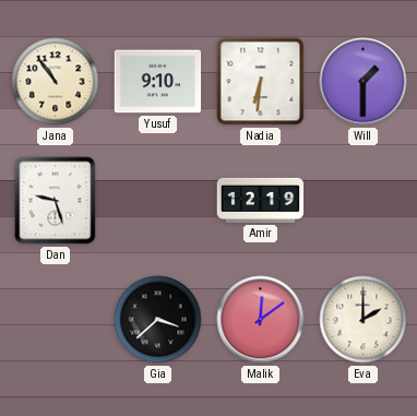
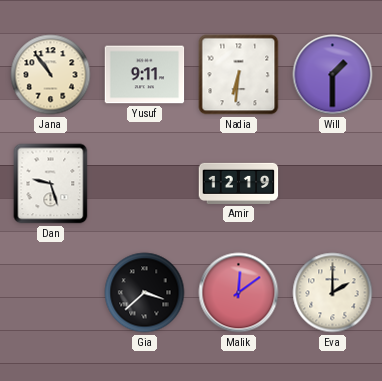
Yusuf: 9:10 -> 9:11
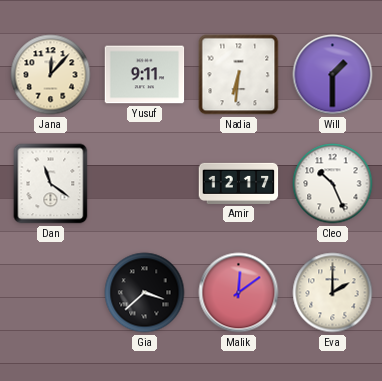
Jana: 10:54 -> 12:07
Dan: 9:27 -> 11:21
Amir: 12:19 -> 12:17
Cleo: none -> 10:26
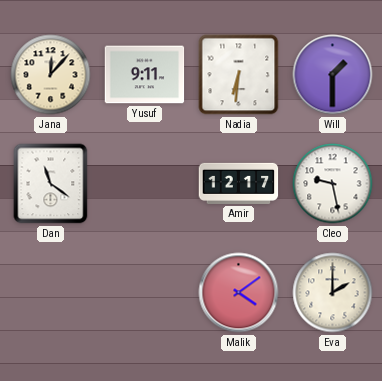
Cleo: 10:26 -> 9:28
Gia: 3:38 -> none
Malik: 12:09 -> 4:09
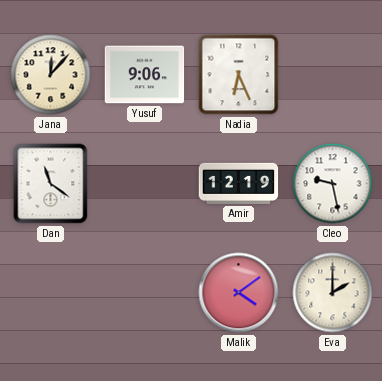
Yusuf: 9:11 -> 9:06
Nadia: 6:31 -> 6:26
Will: 1:30 -> none
Amir: 12:17 -> 12:19
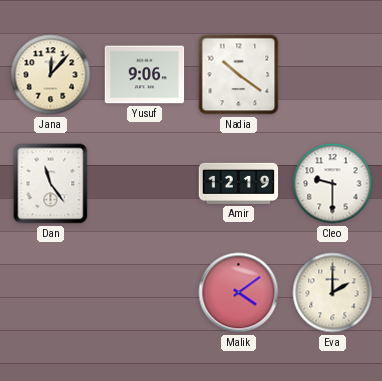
Nadia: 6:26 -> 10:21
Dan: 11:21 -> 11:24
Cleo: 9:28 -> 9:30
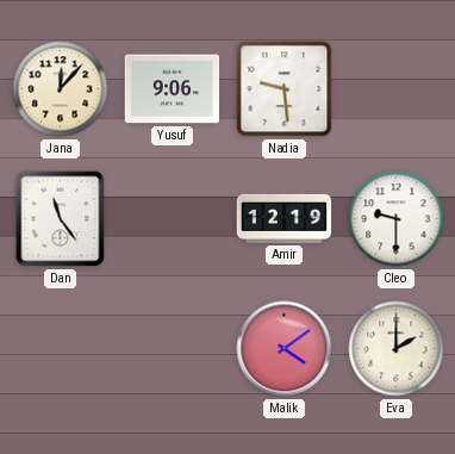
Nadia: 10:21 -> 9:29
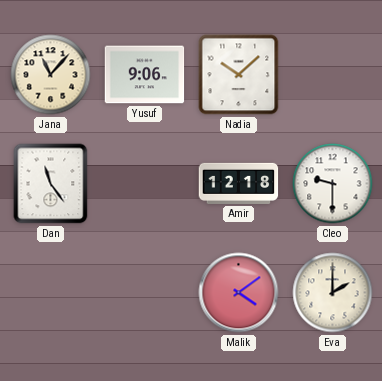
Jana: 12:07 -> 11:07
Nadia: 9:29 -> 10:08
Amir: 12:19 -> 12:18
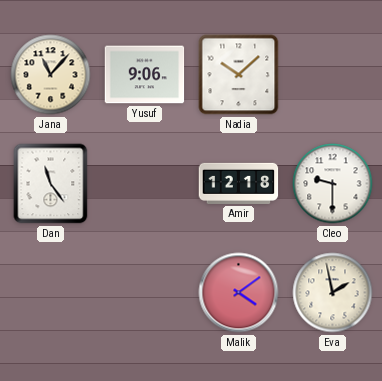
Eva: 2:00 -> 1:58
